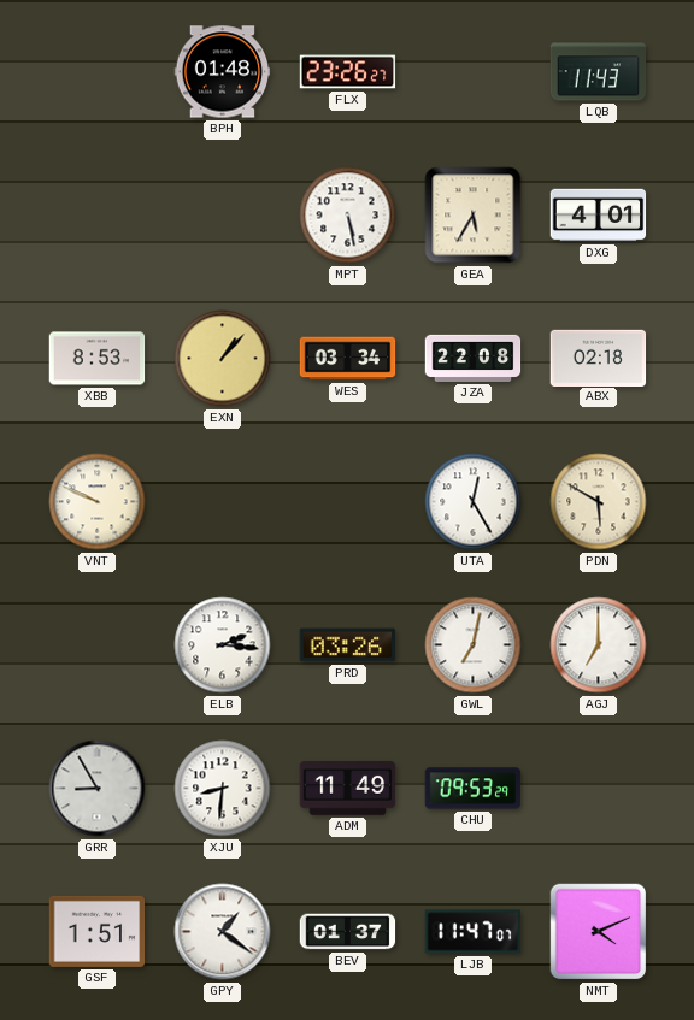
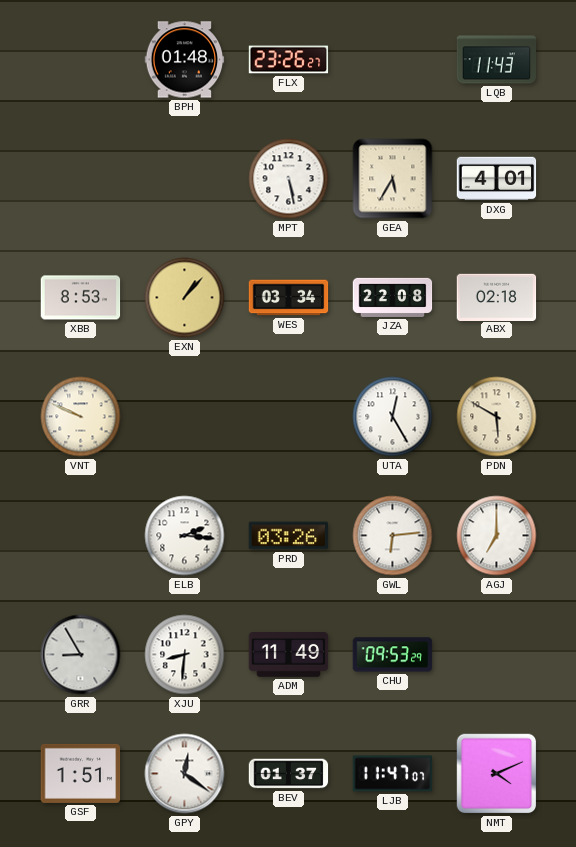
GWL: 7:02 -> 6:14
GPY: 1:21 -> 12:21
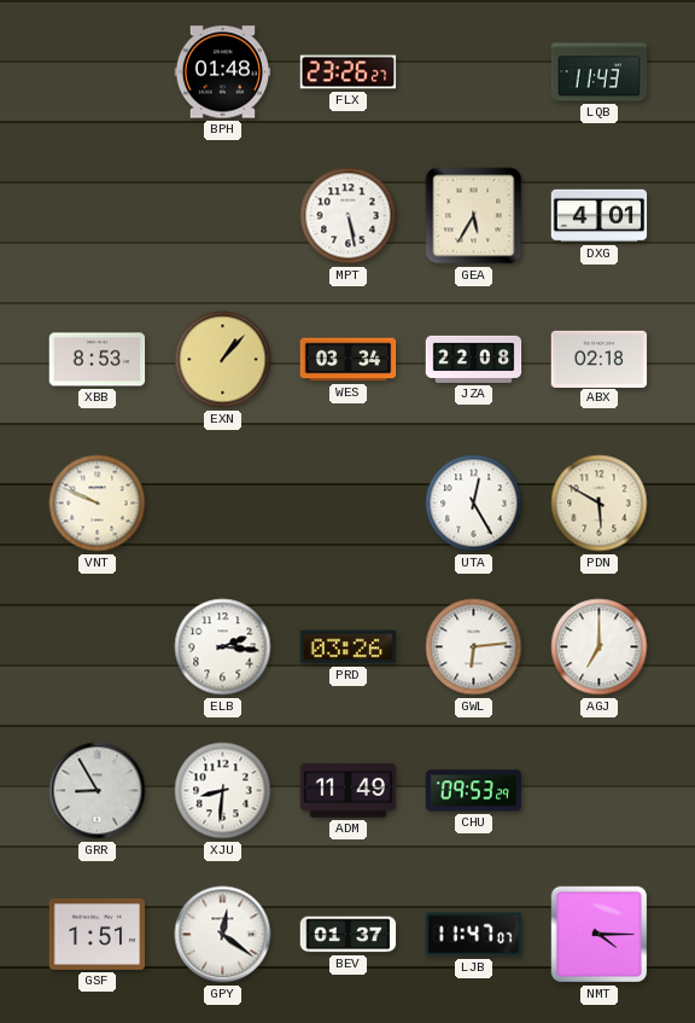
NMT: 4:11 -> 4:15
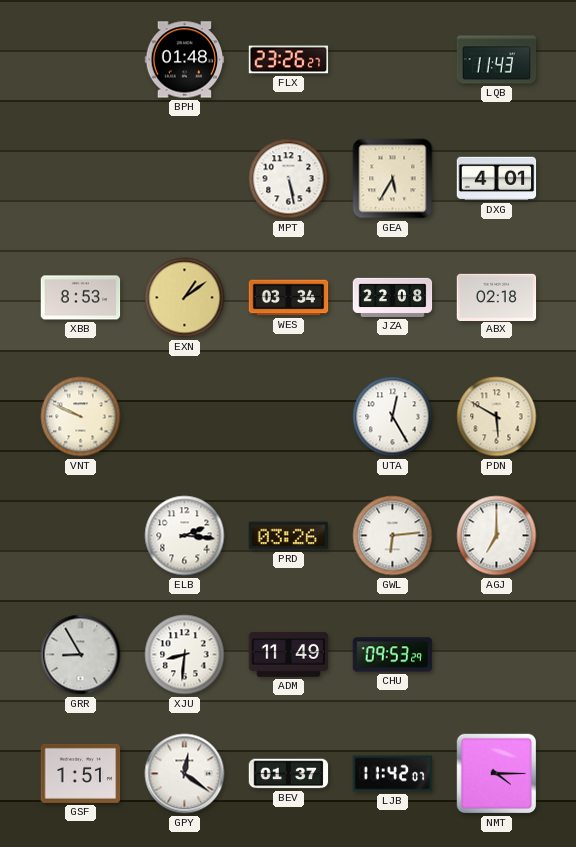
EXN: 1:07 -> 1:09
LJB: 11:47 -> 11:42
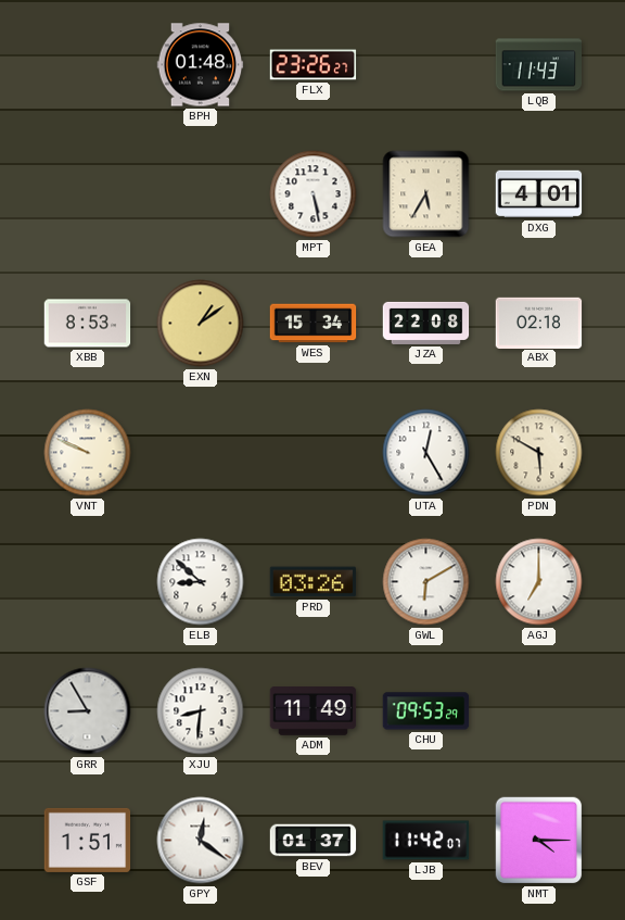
WES: 03:34 -> 15:34
ELB: 2:16 -> 8:52
GWL: 6:14 -> 6:10
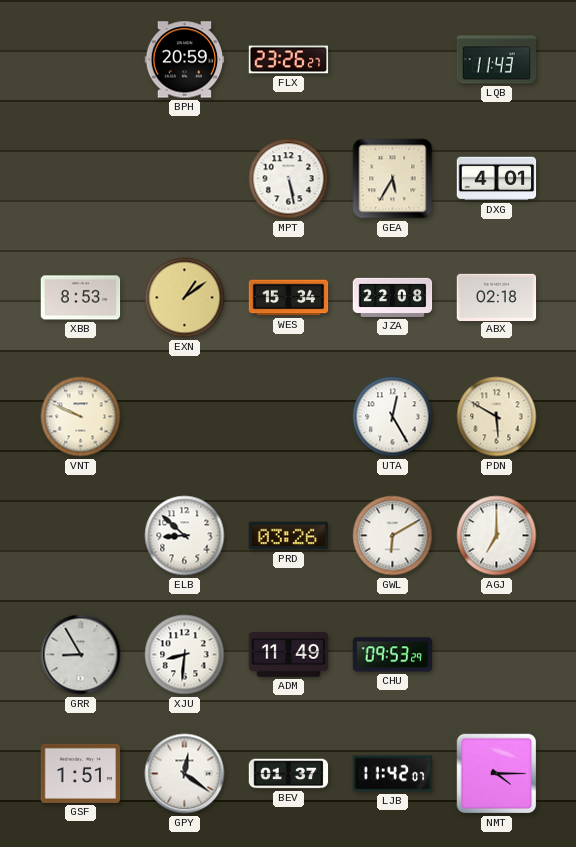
BPH: 01:48 -> 20:59
